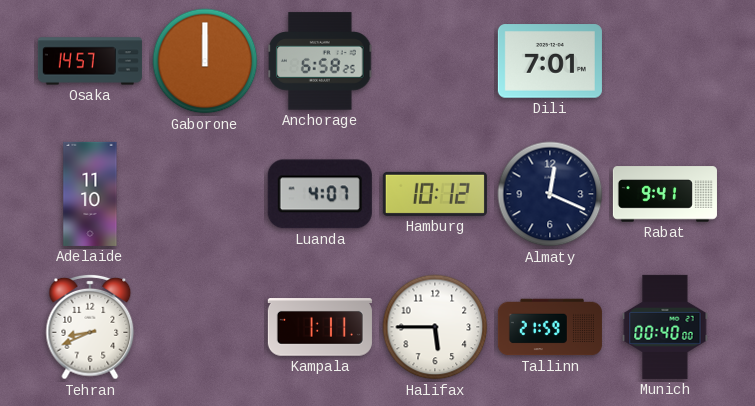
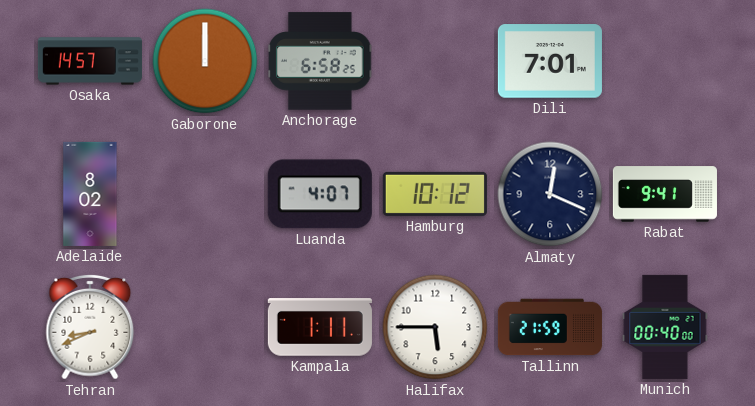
Adelaide: 11:10 -> 8:02
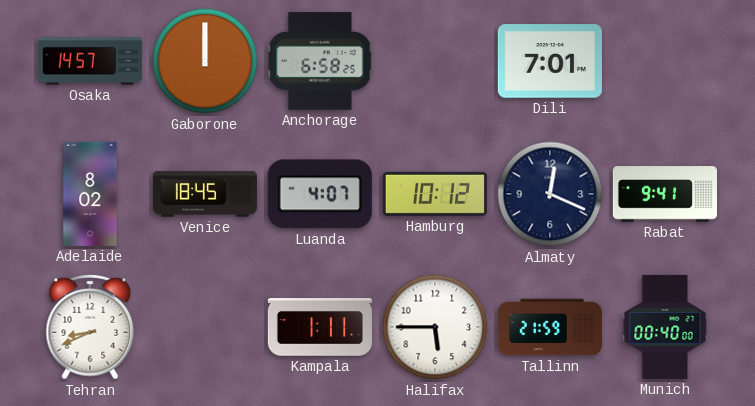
Venice: none -> 18:45
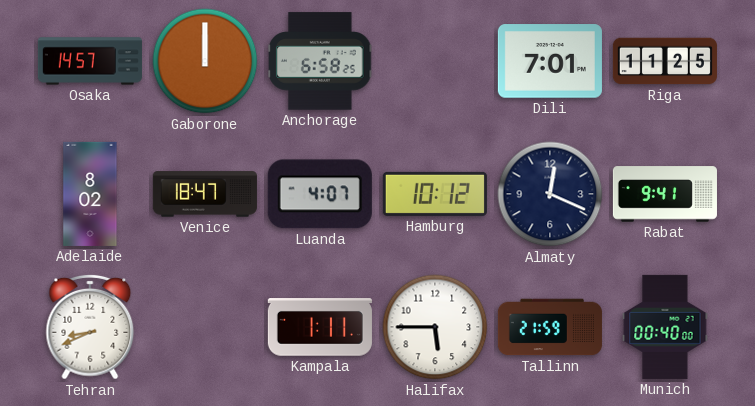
Riga: none -> 11:25
Venice: 18:45 -> 18:47
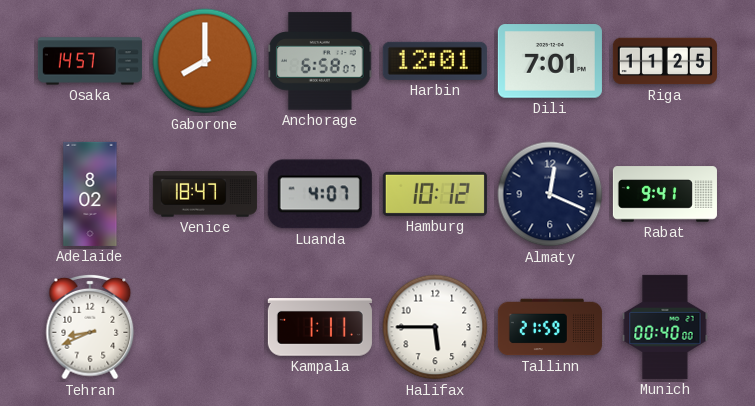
Gaborone: 12:00 -> 8:00
Anchorage: 6:58:25 -> 6:58:07
Harbin: none -> 12:01
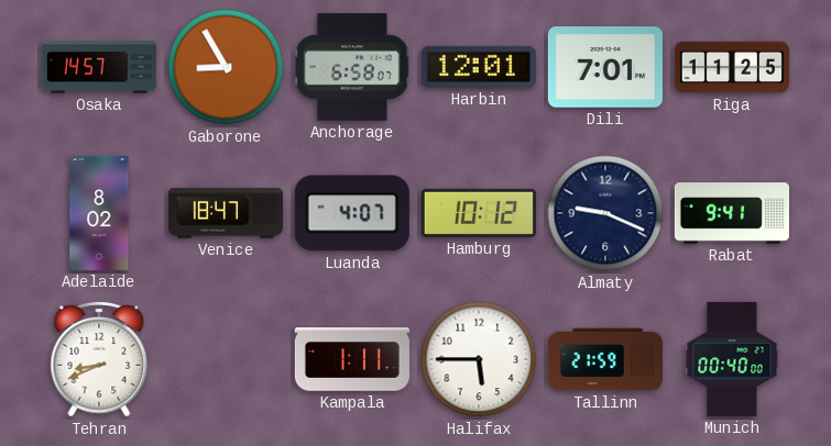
Gaborone: 8:00 -> 8:55
Almaty: 12:19 -> 9:19
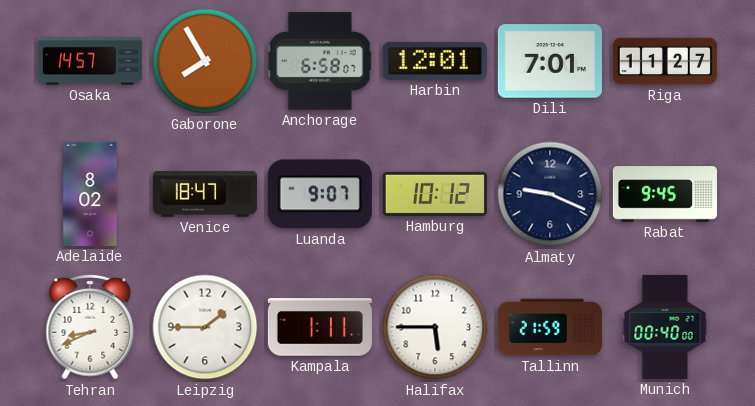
Gaborone: 8:55 -> 7:55
Riga: 11:25 -> 11:27
Luanda: 4:07 -> 9:07
Rabat: 9:41 -> 9:45
Leipzig: none -> 1:45
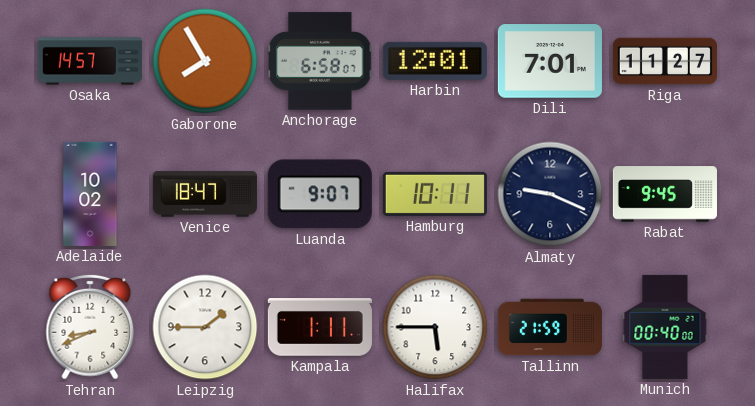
Adelaide: 8:02 -> 10:02
Hamburg: 10:12 -> 10:11
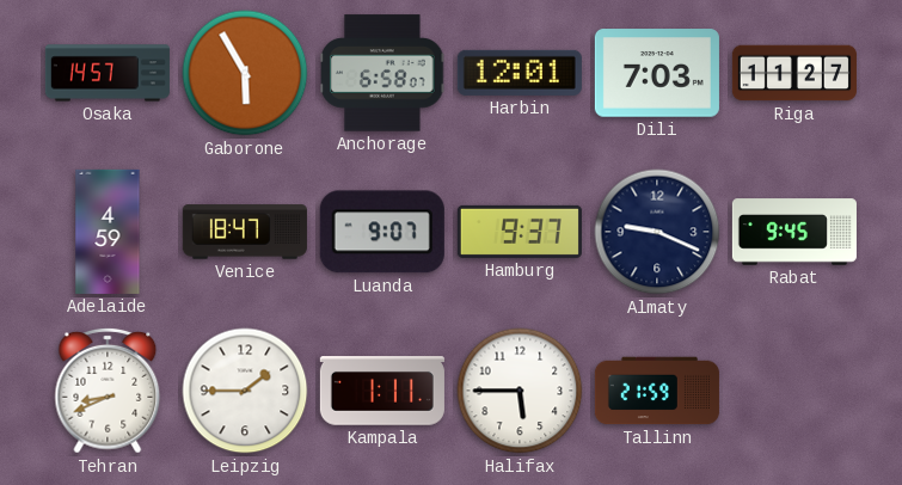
Gaborone: 7:55 -> 5:55
Dili: 7:01 -> 7:03
Adelaide: 10:02 -> 4:59
Hamburg: 10:11 -> 9:37
Munich: 00:40 -> none
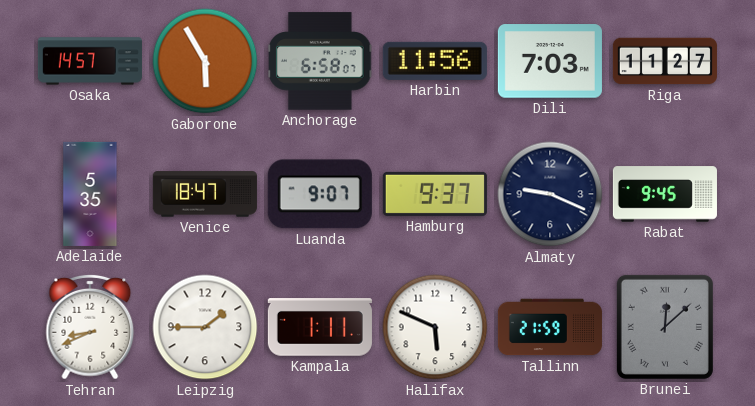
Harbin: 12:01 -> 11:56
Adelaide: 4:59 -> 5:35
Halifax: 5:45 -> 5:49
Brunei: none -> 12:08
